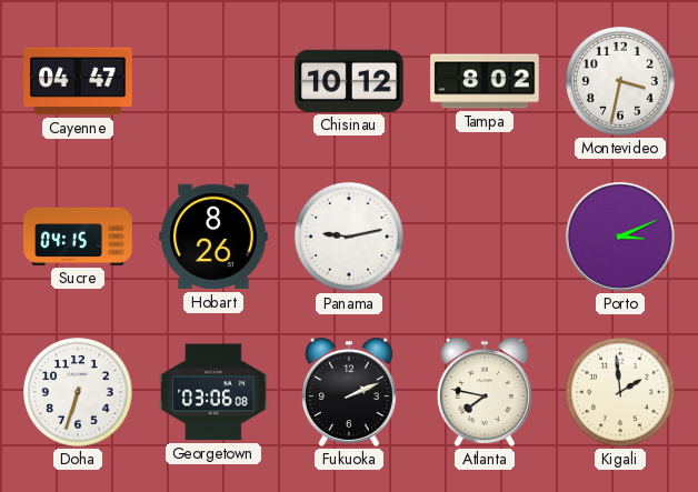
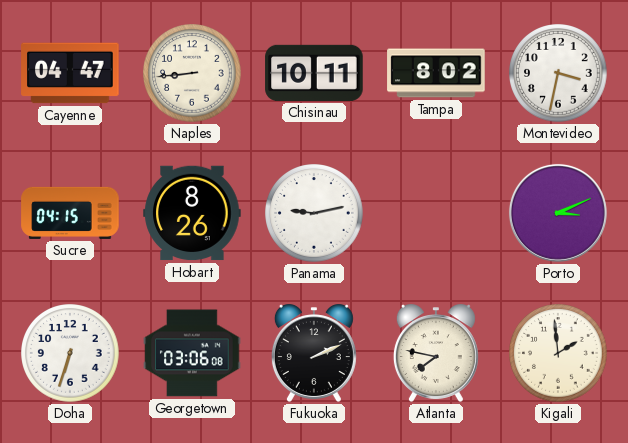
Naples: none -> 8:44
Chisinau: 10:12 -> 10:11
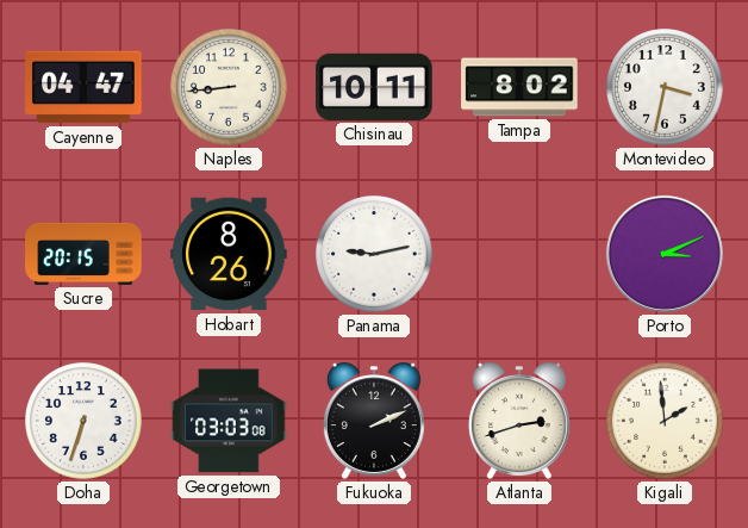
Sucre: 04:15 -> 20:15
Georgetown: 03:06 -> 03:03
Atlanta: 7:47 -> 2:42
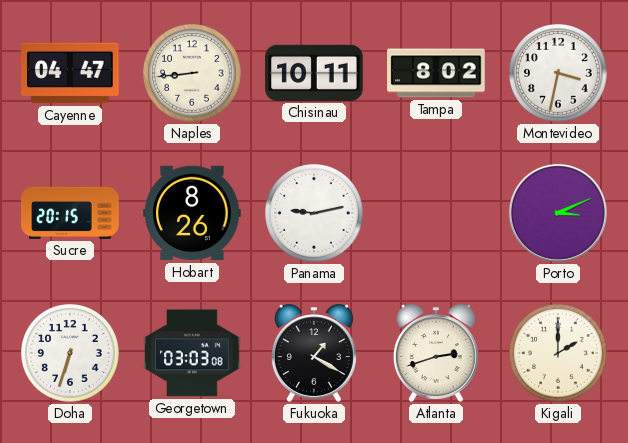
Fukuoka: 2:11 -> 1:20
Kigali: 1:59 -> 2:00
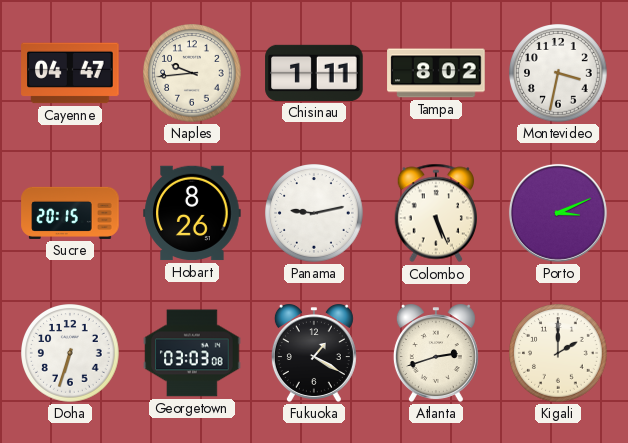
Naples: 8:44 -> 9:44
Chisinau: 10:11 -> 1:11
Colombo: none -> 5:26
